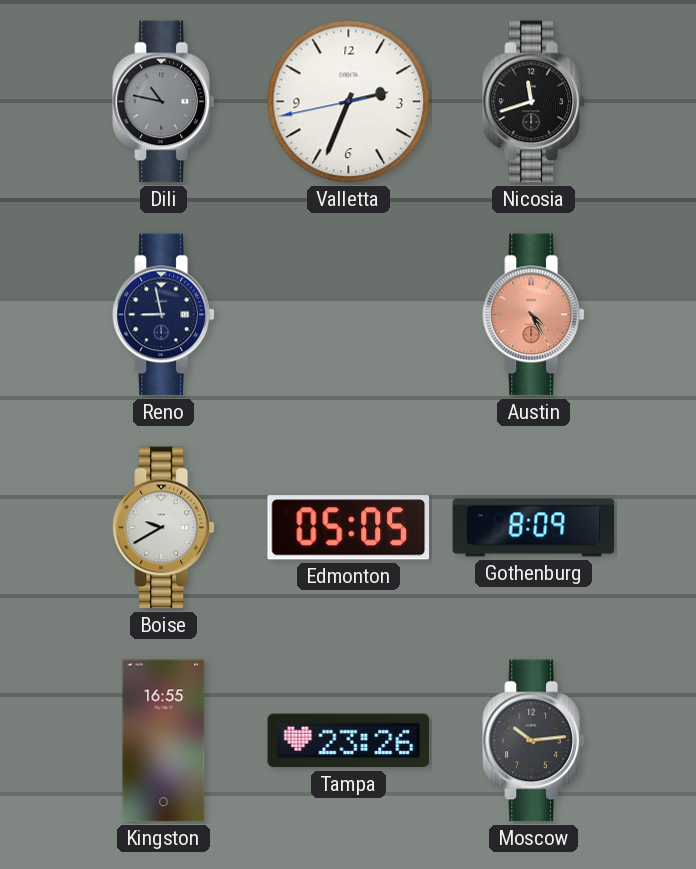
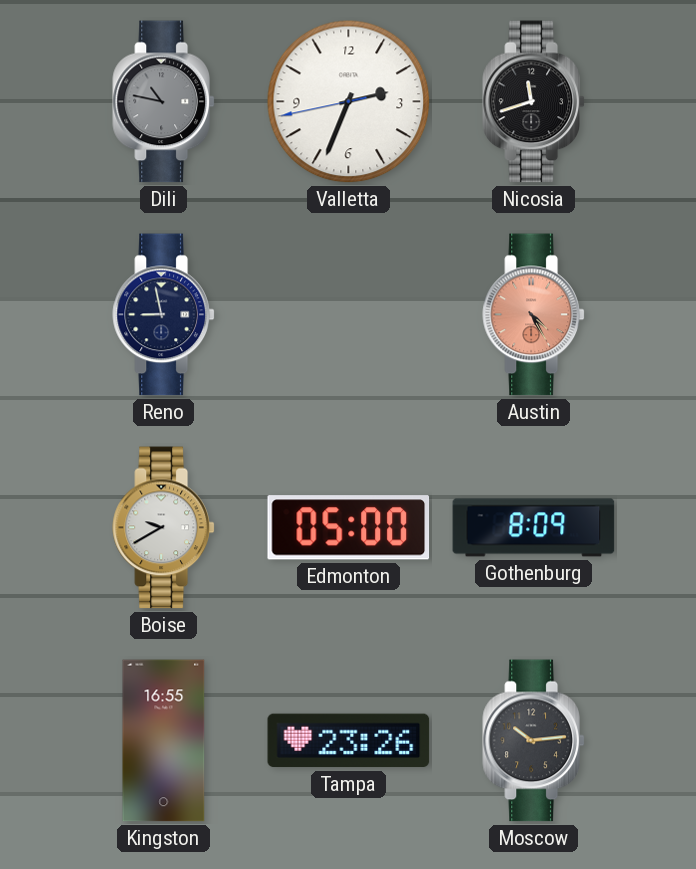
Edmonton: 05:05 -> 05:00
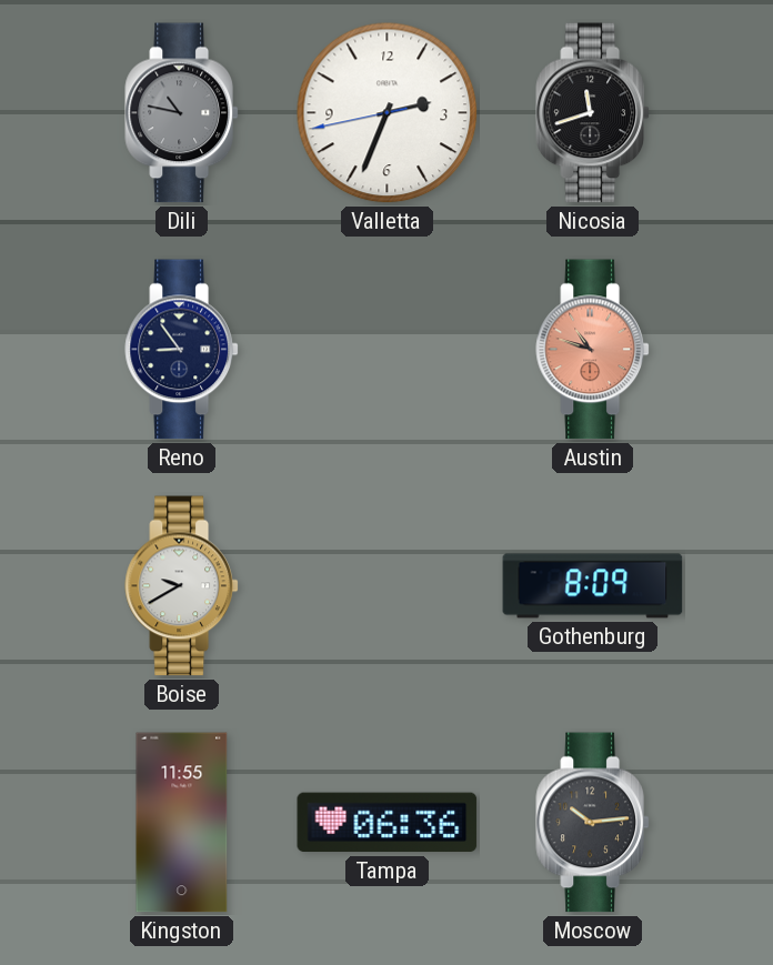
Reno: 8:58 -> 8:54
Austin: 4:25 -> 10:48
Edmonton: 05:00 -> none
Kingston: 16:55 -> 11:55
Tampa: 23:26 -> 06:36
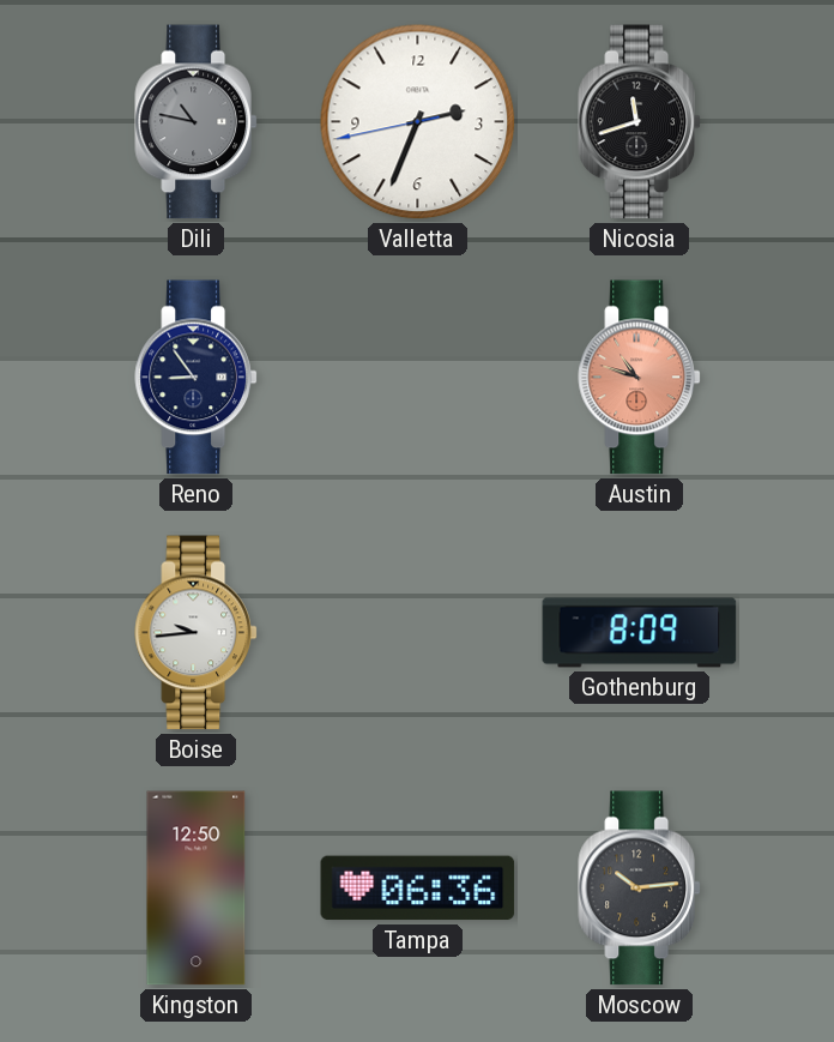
Boise: 9:40 -> 9:44
Kingston: 11:55 -> 12:50
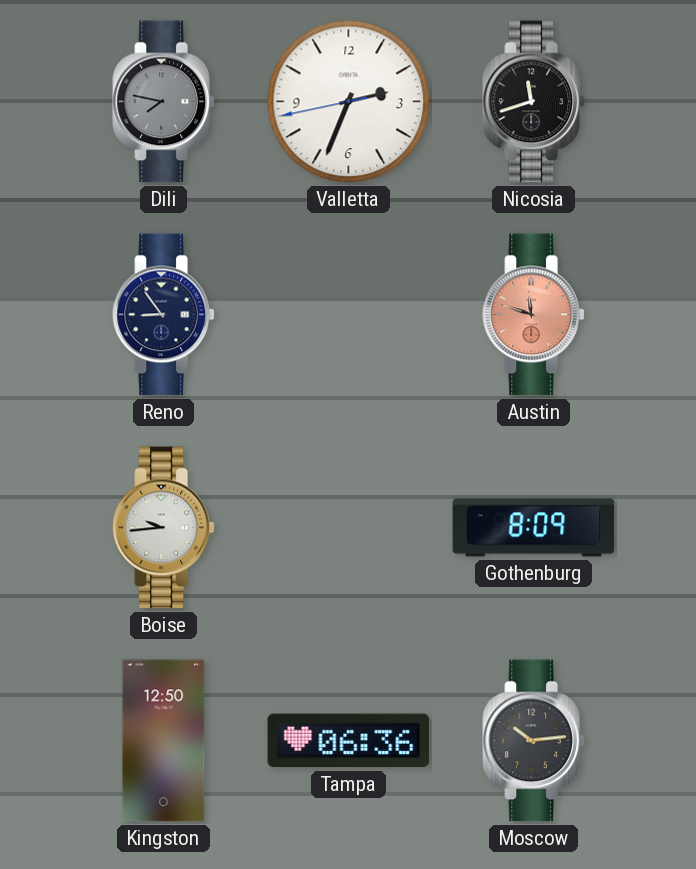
Dili: 10:47 -> 7:47
Austin: 10:48 -> 11:48
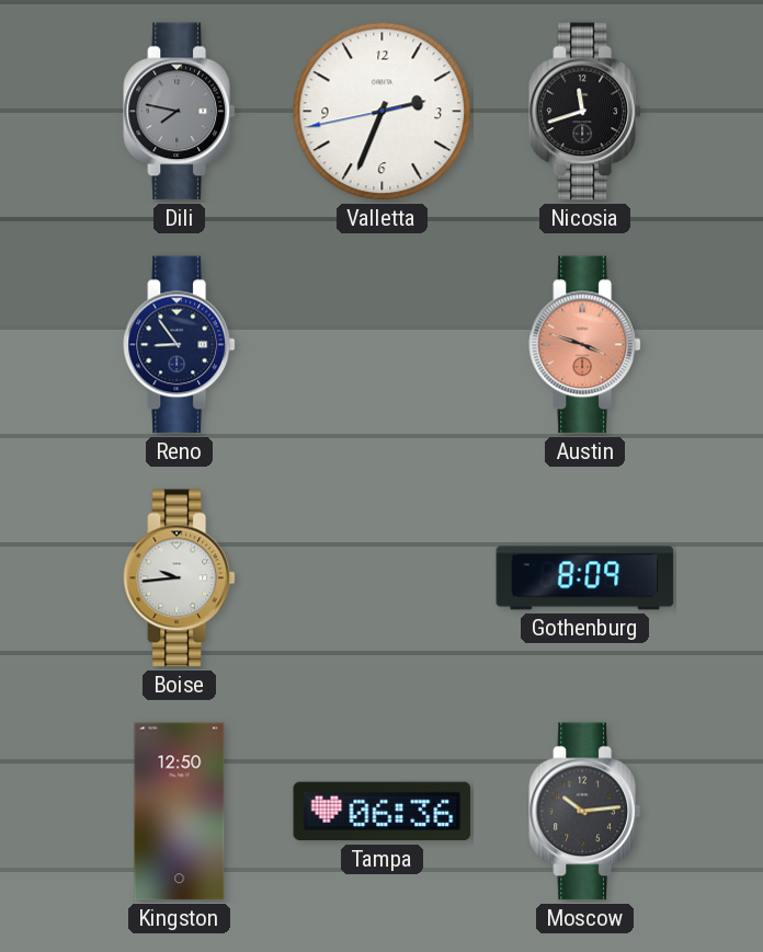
Austin: 11:48 -> 3:48
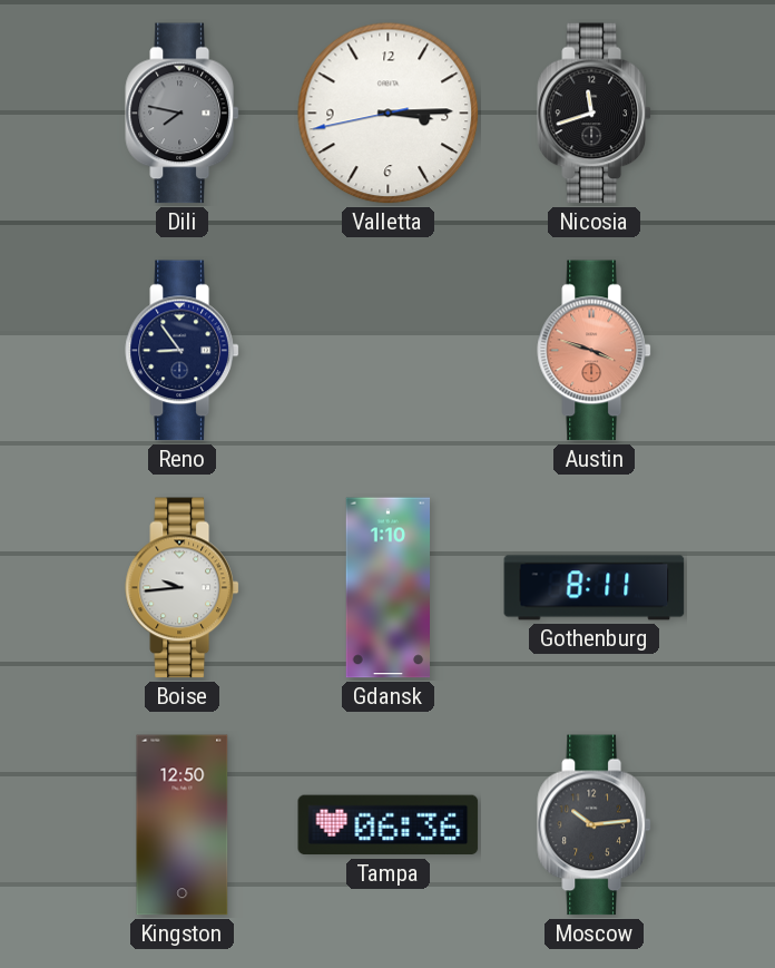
Valletta: 2:33 -> 3:14
Gdansk: none -> 1:10
Gothenburg: 8:09 -> 8:11
